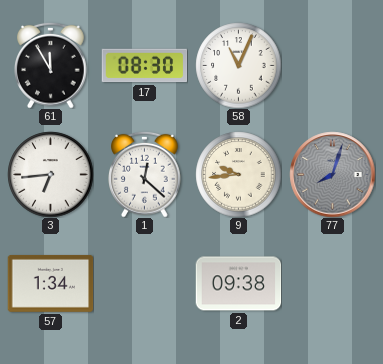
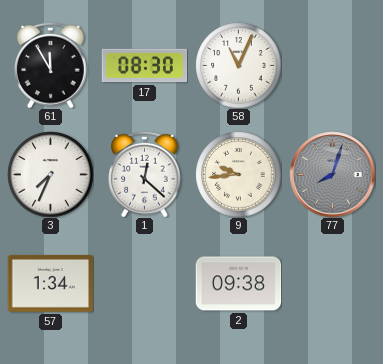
3: 6:44 -> 7:34
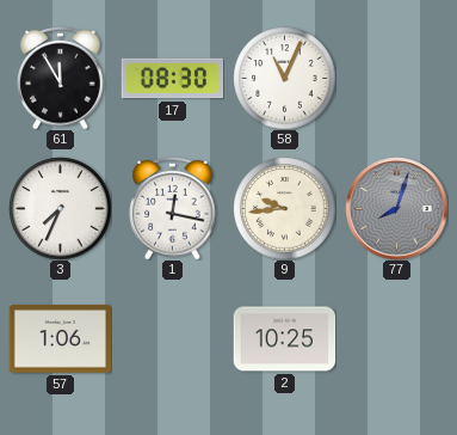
1: 12:22 -> 12:17
57: 1:34 -> 1:06
2: 09:38 -> 10:25
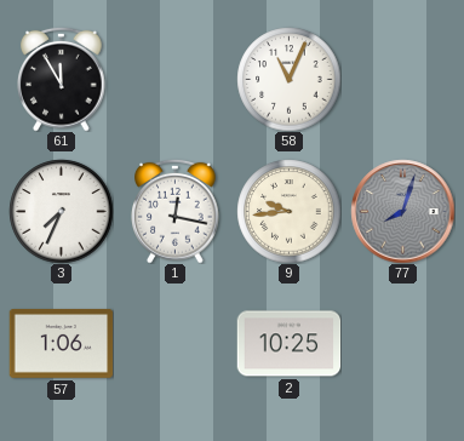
17: 08:30 -> none
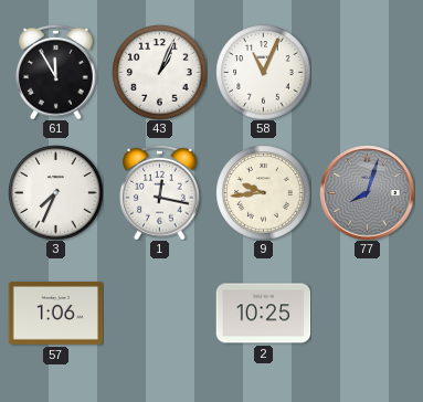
43: none -> 1:04
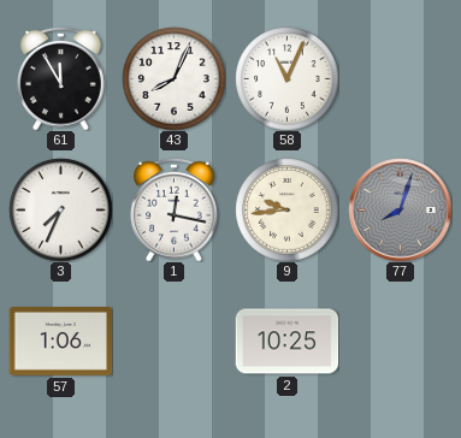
43: 1:04 -> 8:04
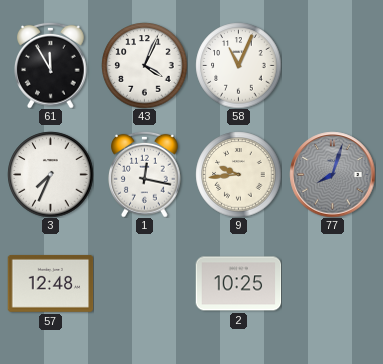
43: 8:04 -> 4:04
57: 1:06 -> 12:48
